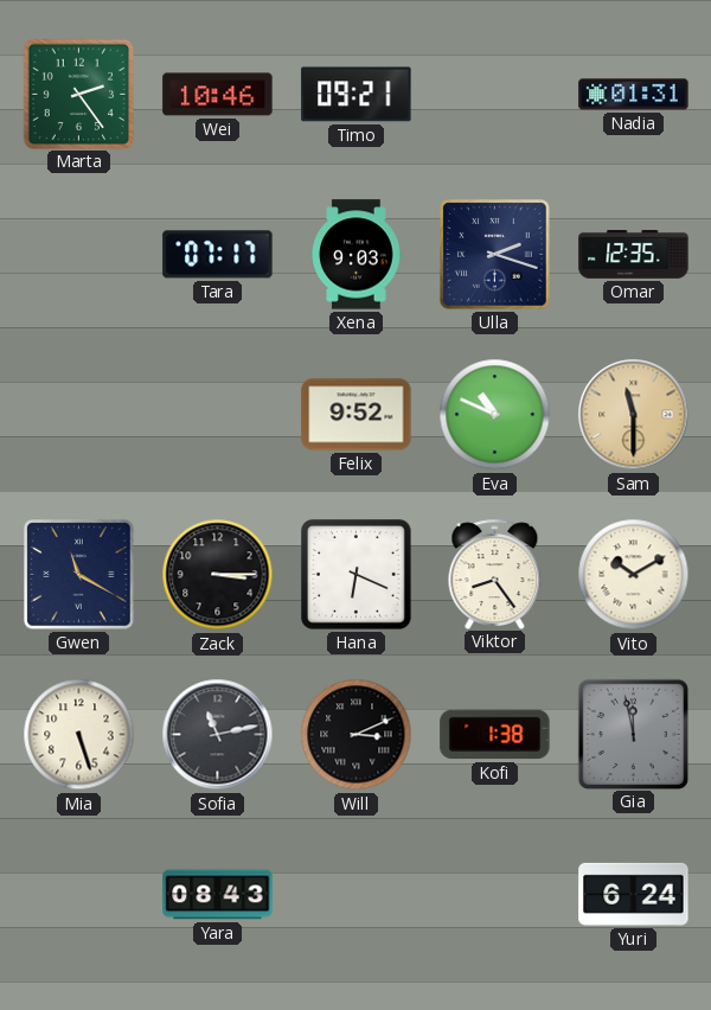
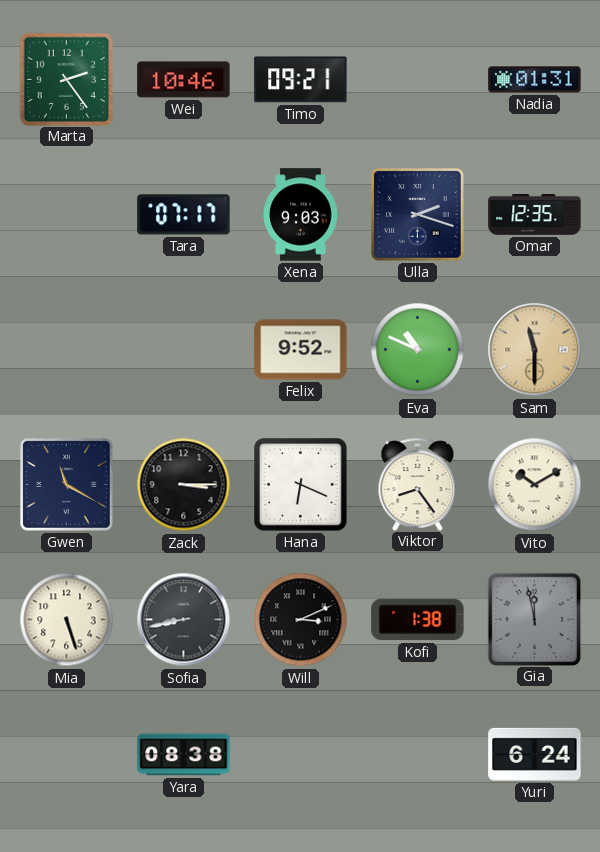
Sofia: 11:13 -> 8:43
Yara: 08:43 -> 08:38
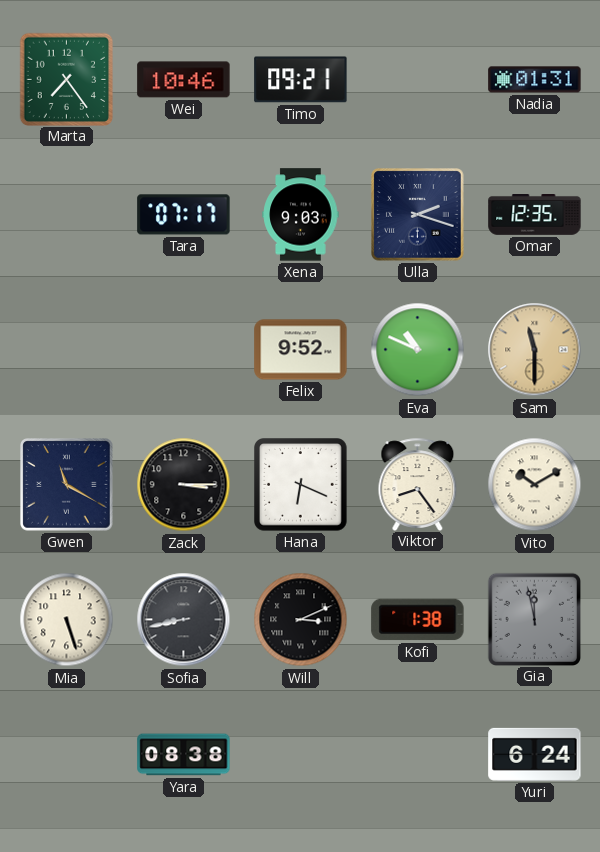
Marta: 2:24 -> 7:24
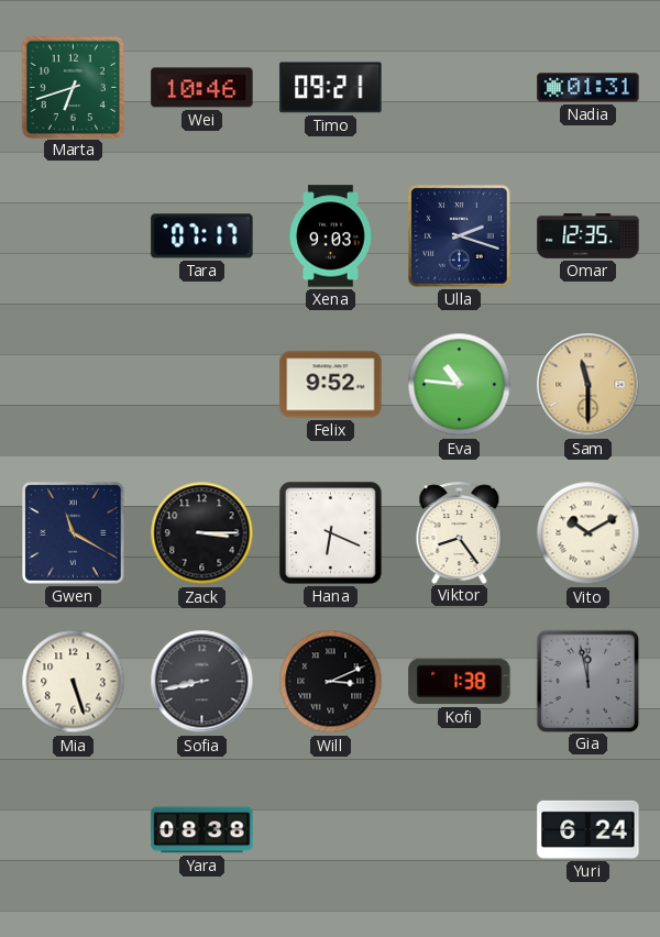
Marta: 7:24 -> 6:42
Eva: 10:49 -> 10:46
